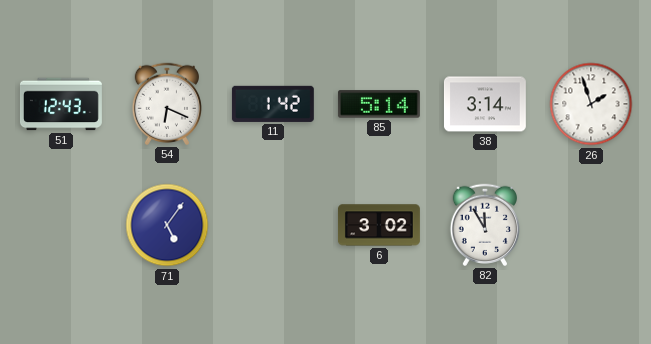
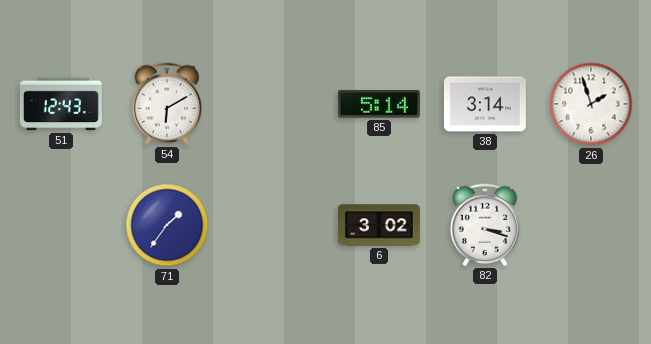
54: 6:19 -> 6:10
11: 1:42 -> none
71: 5:06 -> 1:36
82: 11:55 -> 3:18
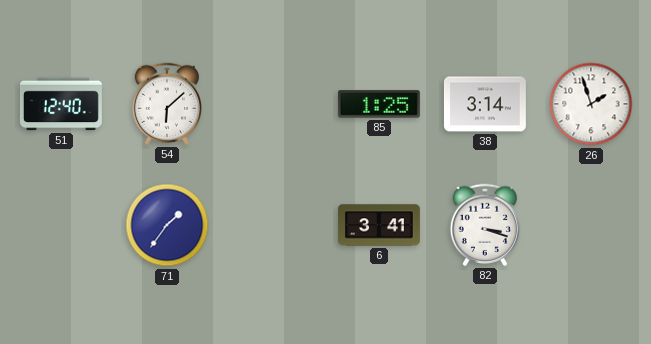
51: 12:43 -> 12:40
54: 6:10 -> 6:08
85: 5:14 -> 1:25
6: 3:02 -> 3:41
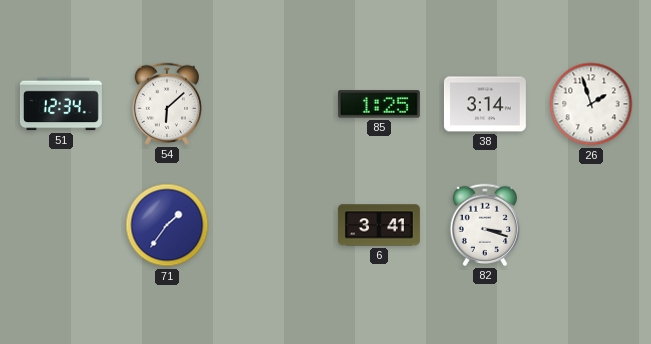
51: 12:40 -> 12:34
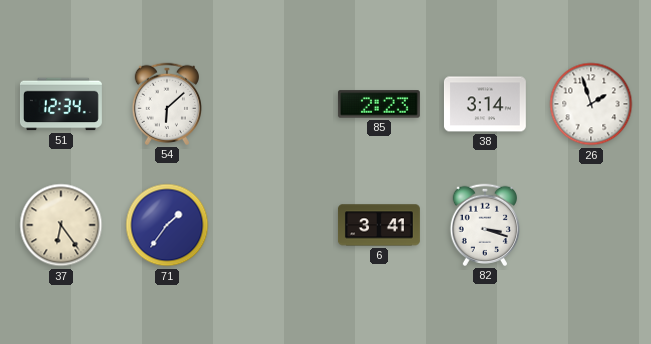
85: 1:25 -> 2:23
37: none -> 6:24
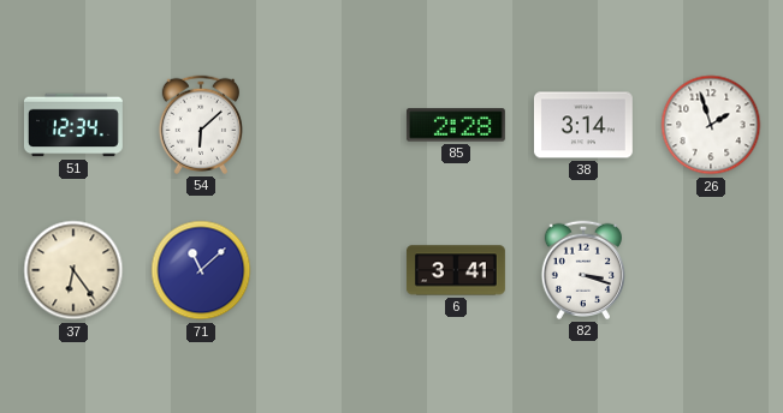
85: 2:23 -> 2:28
71: 1:36 -> 11:08
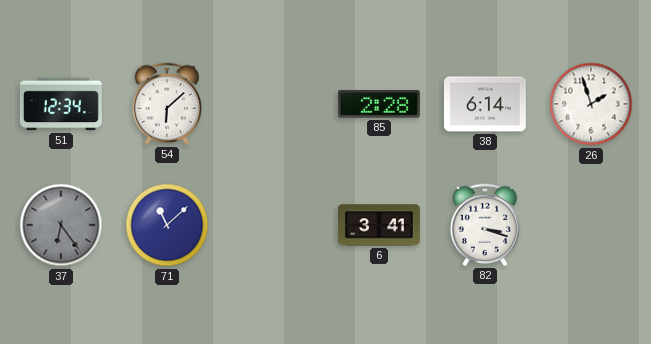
38: 3:14 -> 6:14
37 dial: cream -> grey
